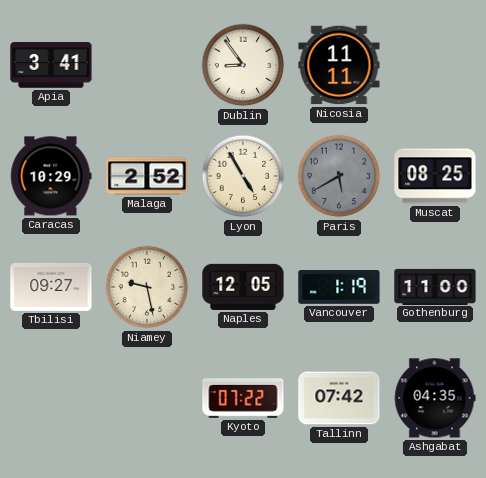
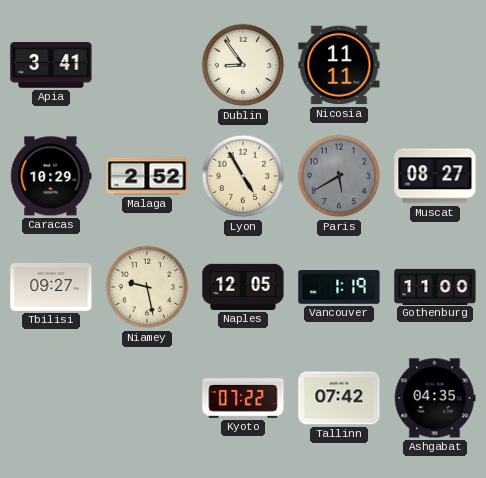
Muscat: 08:25 -> 08:27
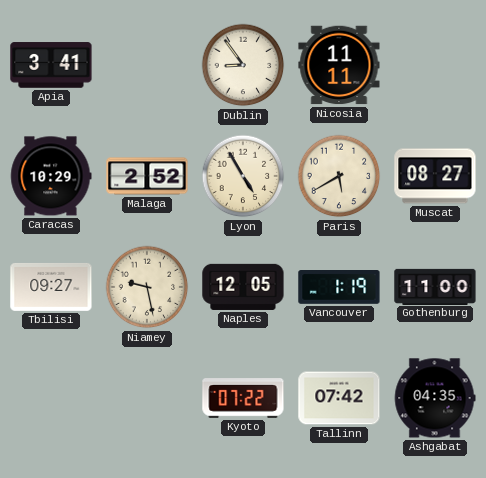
Paris dial: grey -> cream
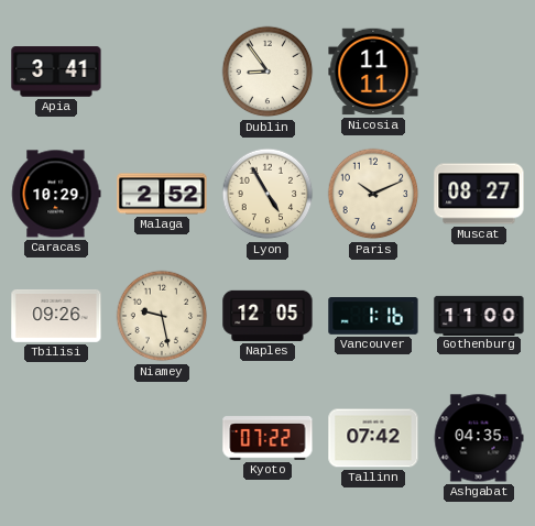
Paris: 5:40 -> 10:11
Tbilisi: 09:27 -> 09:26
Vancouver: 1:19 -> 1:16
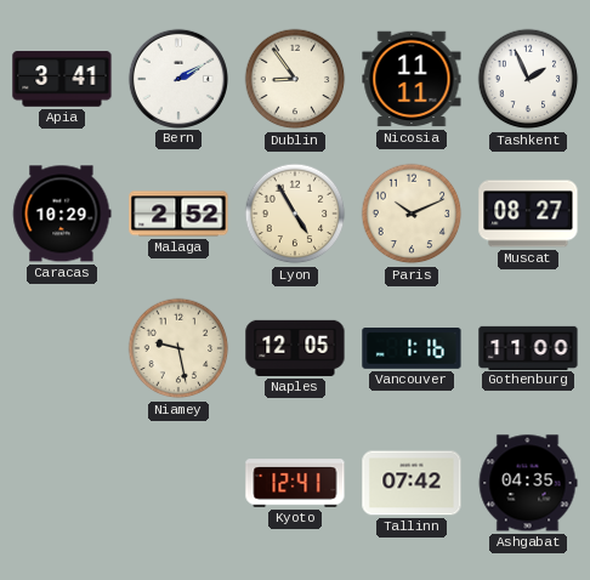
Bern: none -> 2:10
Tashkent: none -> 1:56
Tbilisi: 09:26 -> none
Kyoto: 07:22 -> 12:41
